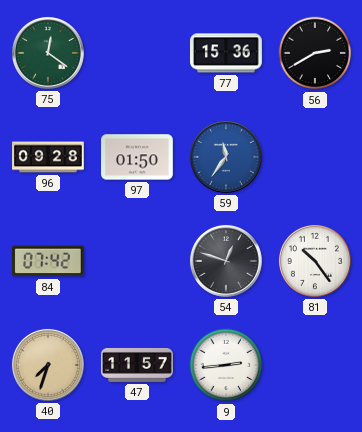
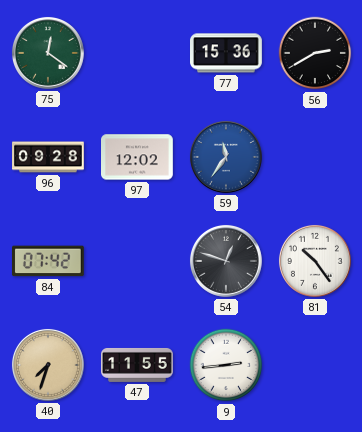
97: 01:50 -> 12:02
47: 11:57 -> 11:55
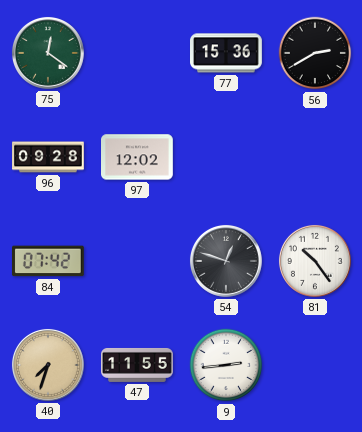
59: 11:36 -> none
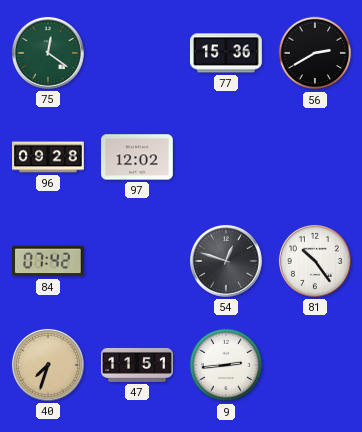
47: 11:55 -> 11:51
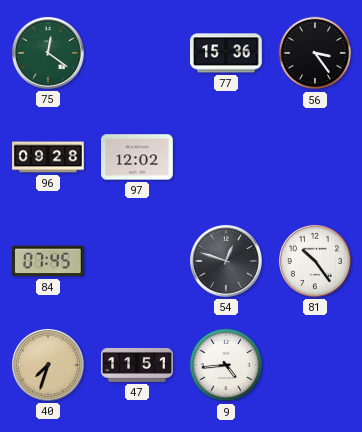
56: 2:40 -> 3:24
84: 07:42 -> 07:45
9: 2:44 -> 4:44
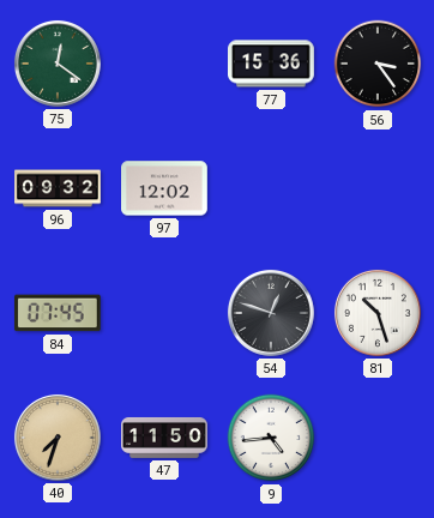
96: 09:28 -> 09:32
81: 10:24 -> 10:27
47: 11:51 -> 11:50
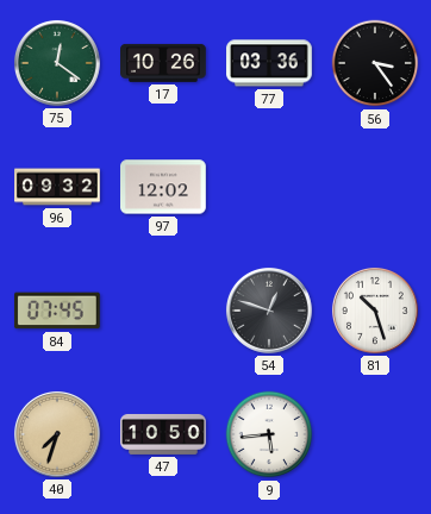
17: none -> 10:26
77: 15:36 -> 03:36
47: 11:50 -> 10:50
9: 4:44 -> 5:44
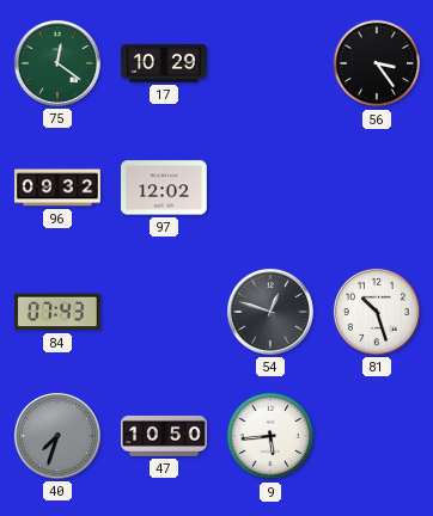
17: 10:26 -> 10:29
77: 03:36 -> none
84: 07:45 -> 07:43
40 dial: champagne -> grey
